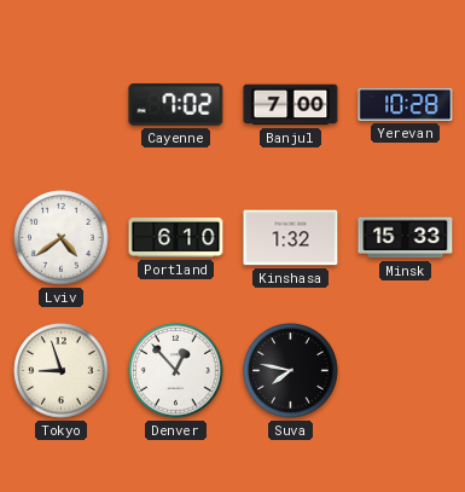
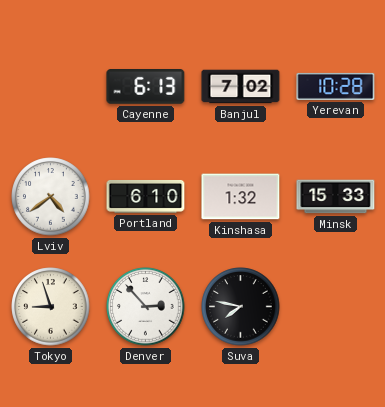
Cayenne: 7:02 -> 6:13
Banjul: 7:00 -> 7:02
Denver: 12:53 -> 2:53
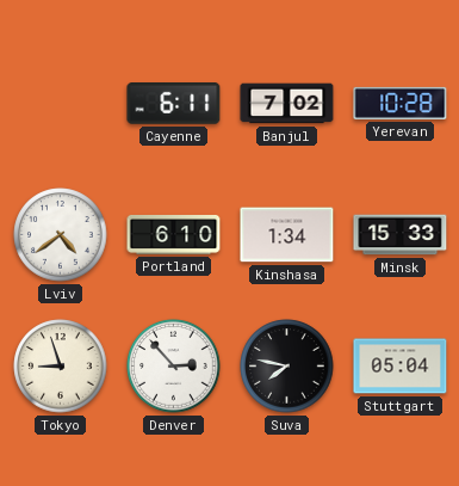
Cayenne: 6:13 -> 6:11
Kinshasa: 1:32 -> 1:34
Stuttgart: none -> 05:04
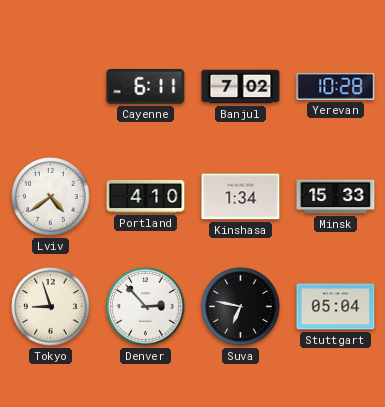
Portland: 6:10 -> 4:10
Suva: 7:47 -> 6:47
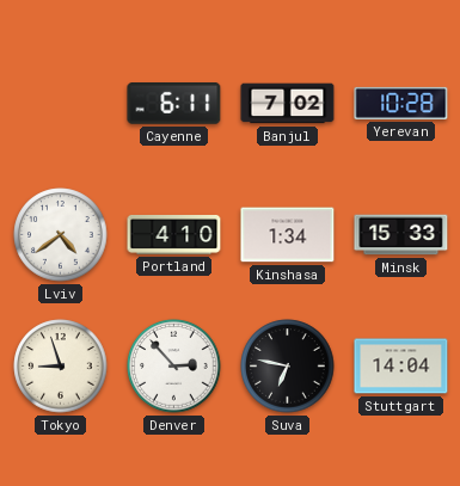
Stuttgart: 05:04 -> 14:04
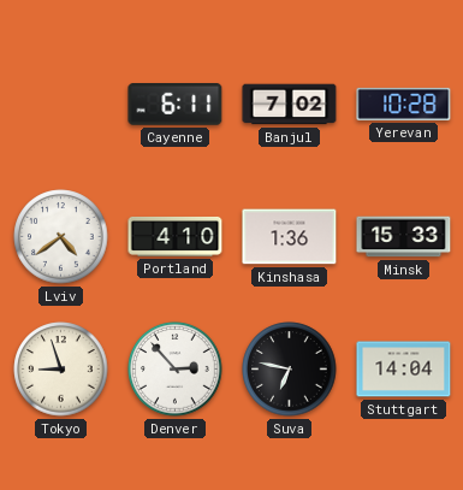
Kinshasa: 1:34 -> 1:36
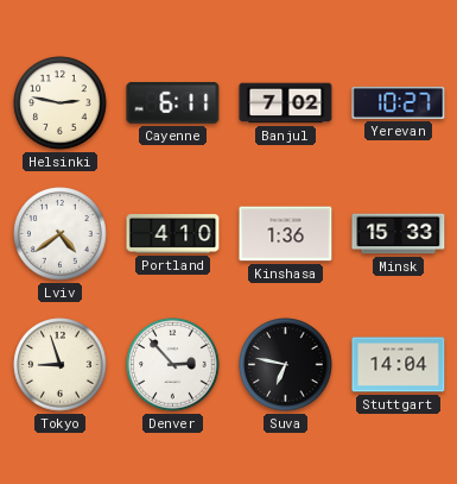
Helsinki: none -> 2:47
Yerevan: 10:28 -> 10:27
